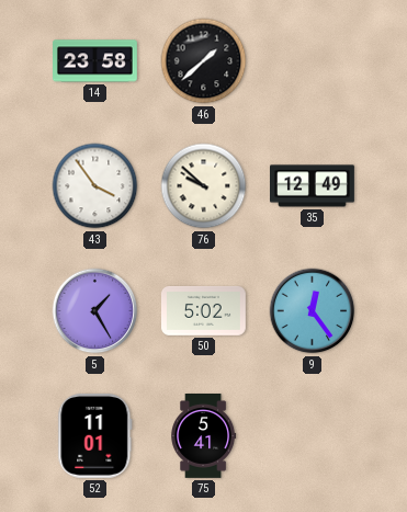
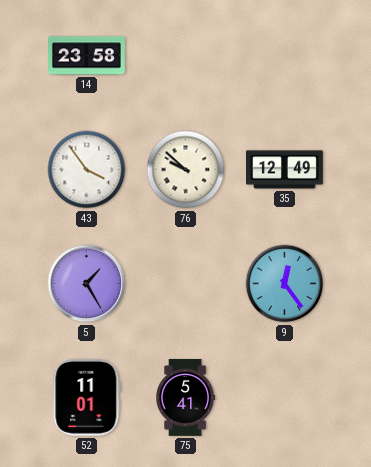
46: 1:38 -> none
50: 5:02 -> none
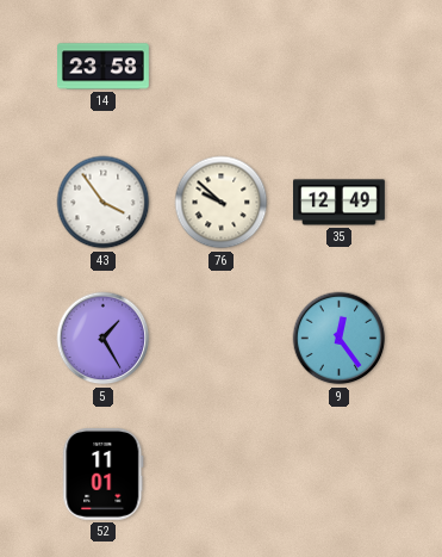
75: 5:41 -> none
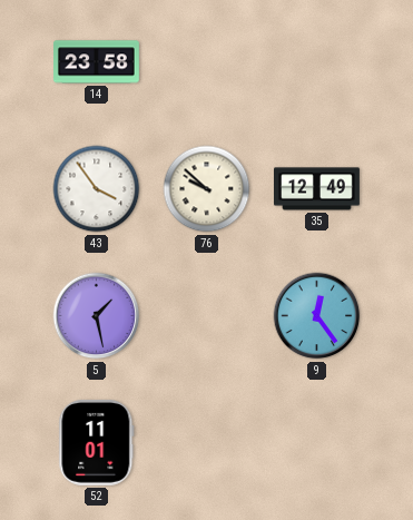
5: 1:25 -> 1:28
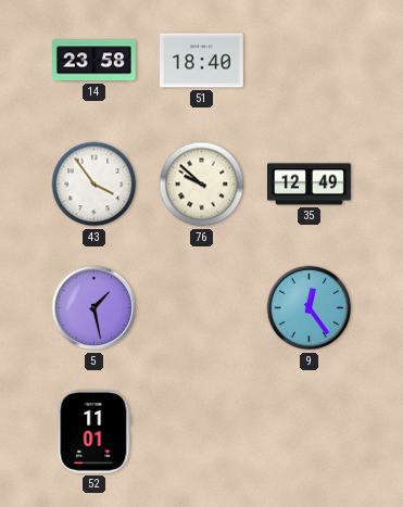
51: none -> 18:40
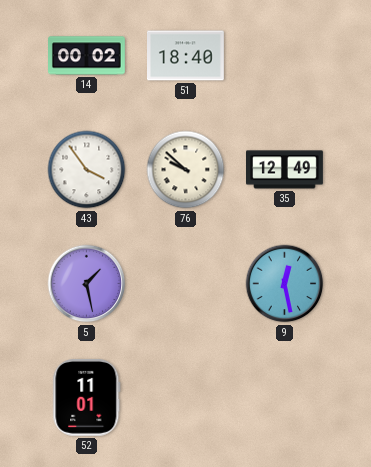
14: 23:58 -> 00:02
9: 12:24 -> 12:28
